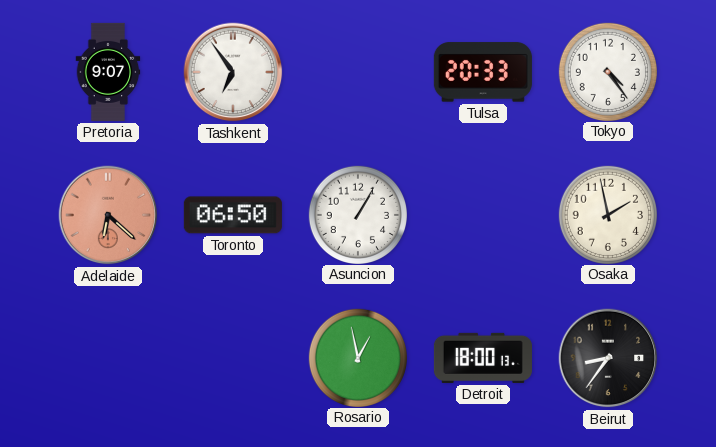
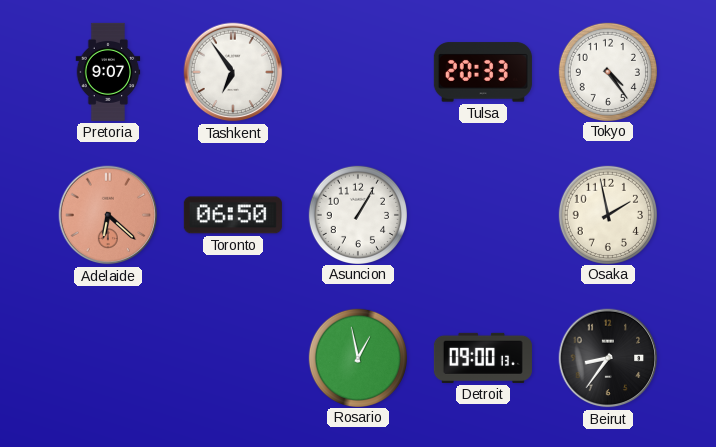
Detroit: 18:00 -> 09:00
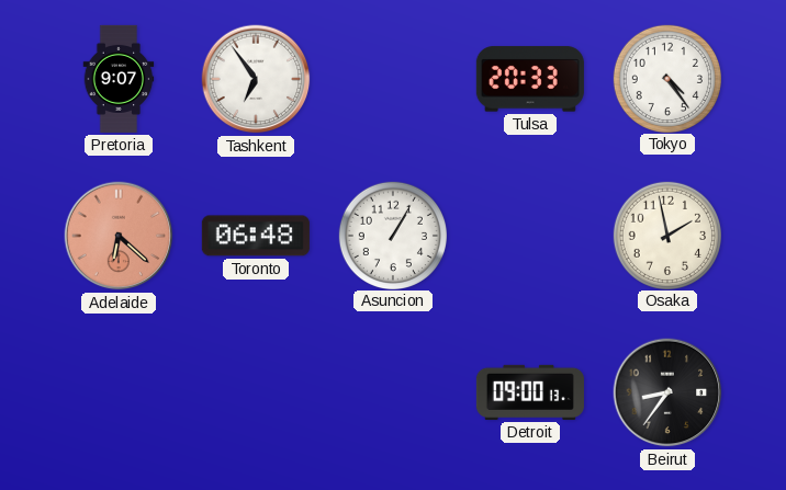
Toronto: 06:50 -> 06:48
Rosario: 12:58 -> none
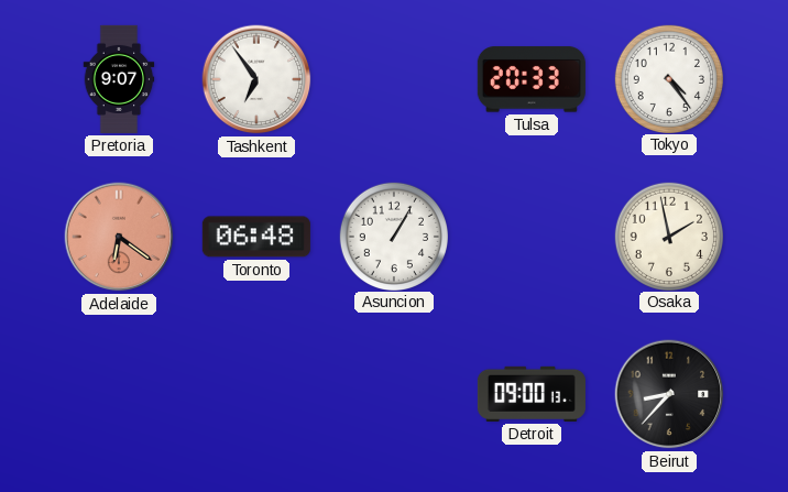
Adelaide: 6:22 -> 6:21
Beirut: 8:36 -> 8:37
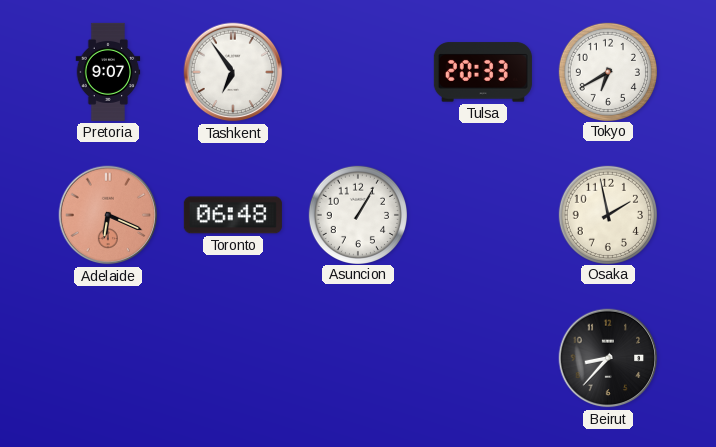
Tokyo: 4:24 -> 6:40
Adelaide: 6:21 -> 6:19
Detroit: 09:00 -> none
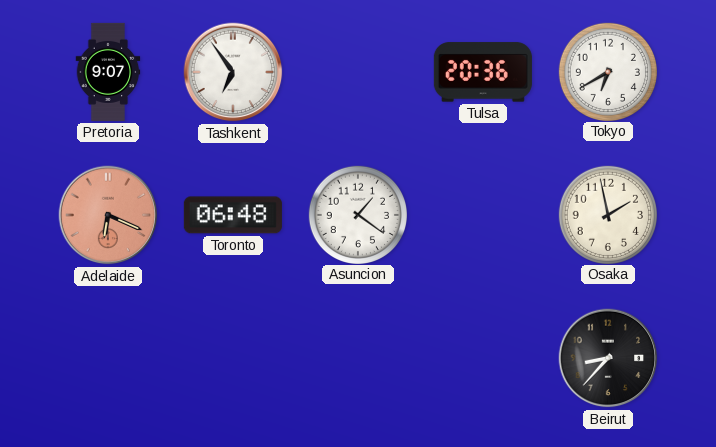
Tulsa: 20:33 -> 20:36
Asuncion: 1:05 -> 1:21
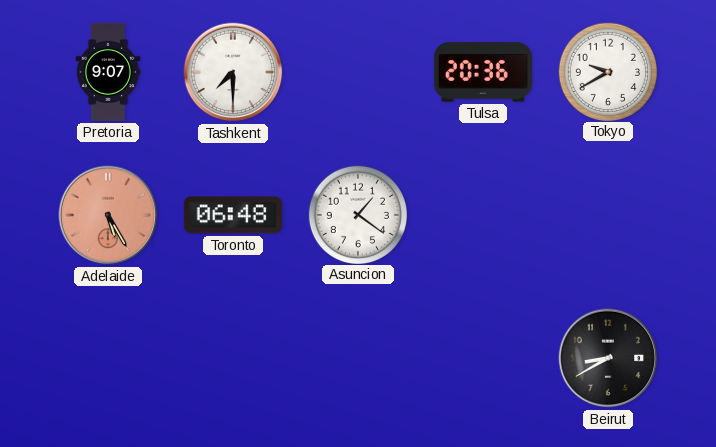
Tashkent: 6:54 -> 7:30
Tokyo: 6:40 -> 9:40
Adelaide: 6:19 -> 5:25
Osaka: 1:58 -> none
Beirut: 8:37 -> 8:40
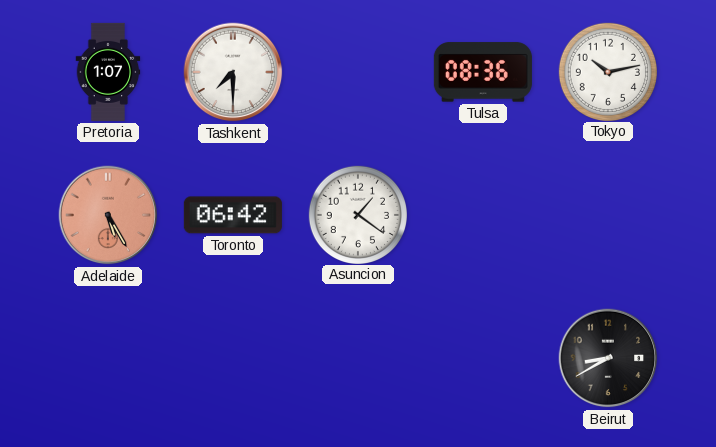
Pretoria: 9:07 -> 1:07
Tulsa: 20:36 -> 08:36
Tokyo: 9:40 -> 10:13
Toronto: 06:48 -> 06:42
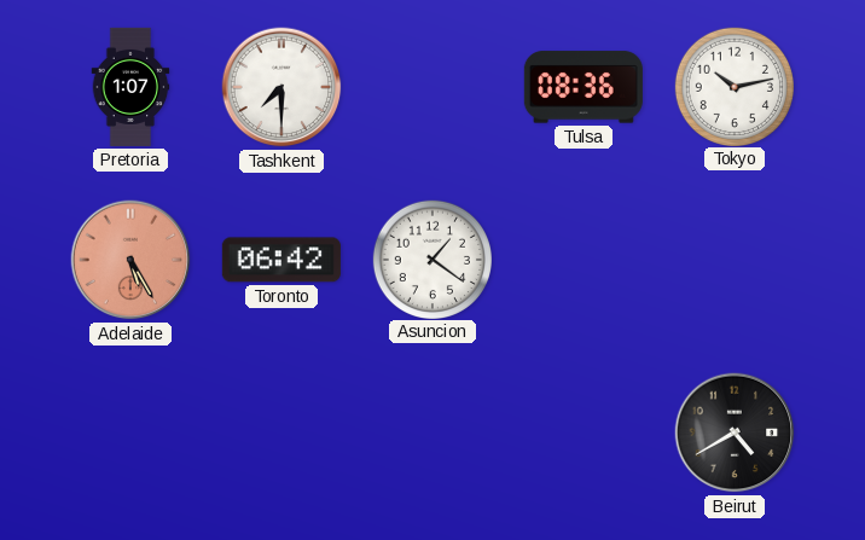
Beirut: 8:40 -> 4:40
